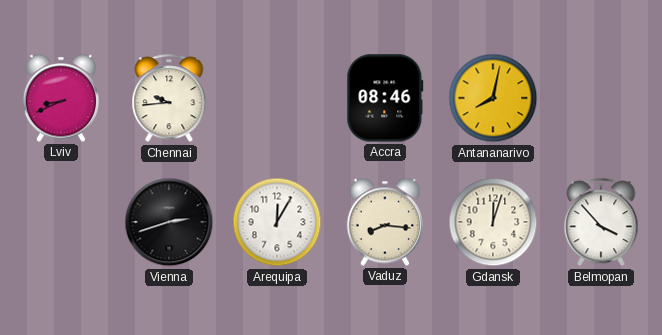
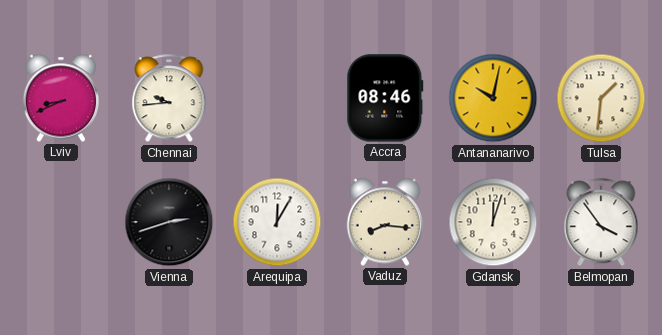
Antananarivo: 8:02 -> 10:02
Tulsa: none -> 1:31
Belmopan: 3:53 -> 3:54
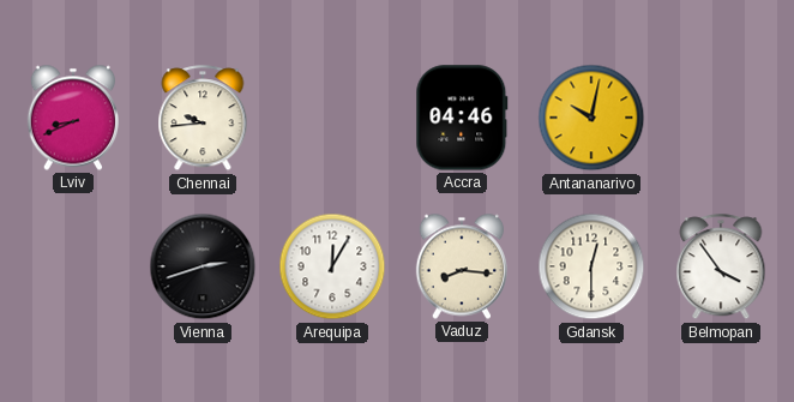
Accra: 08:46 -> 04:46
Tulsa: 1:31 -> none
Gdansk: 12:03 -> 12:30
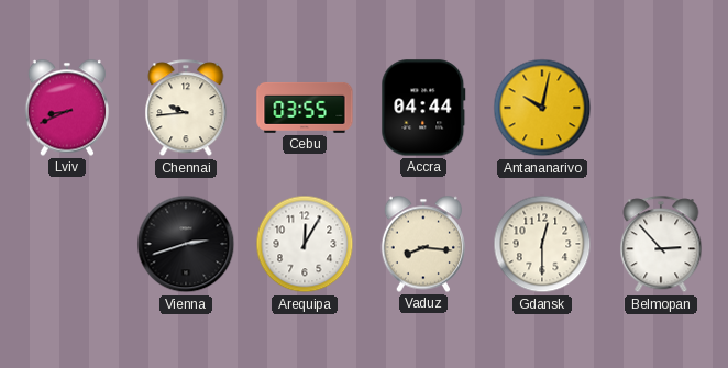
Cebu: none -> 03:55
Accra: 04:46 -> 04:44
Belmopan: 3:54 -> 2:53
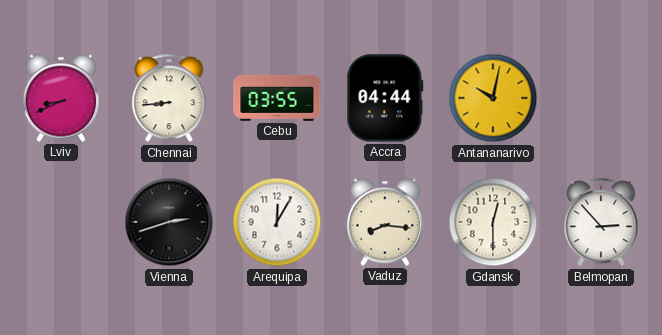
Chennai: 9:44 -> 8:44
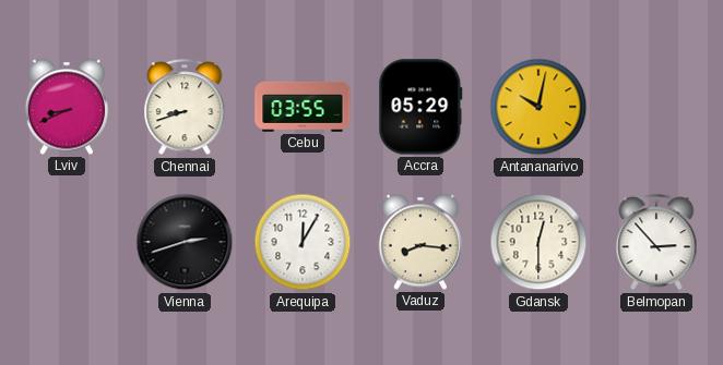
Chennai: 8:44 -> 8:42
Accra: 04:44 -> 05:29
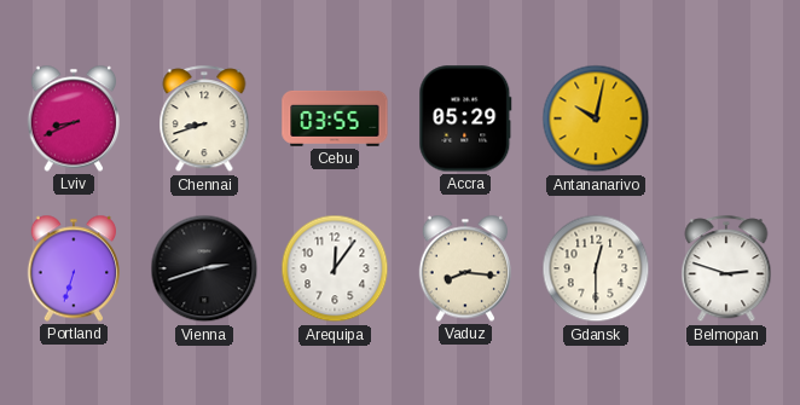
Portland: none -> 6:33
Arequipa: 12:05 -> 12:06
Belmopan: 2:53 -> 2:48
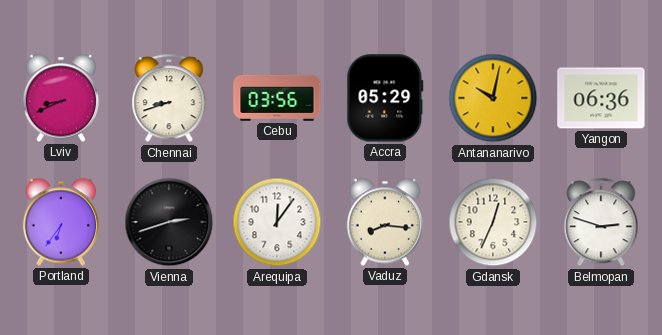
Cebu: 03:55 -> 03:56
Yangon: none -> 06:36
Portland: 6:33 -> 6:36
Gdansk: 12:30 -> 12:34
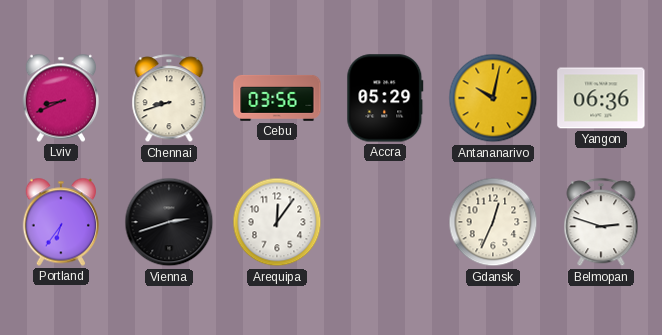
Vaduz: 8:16 -> none
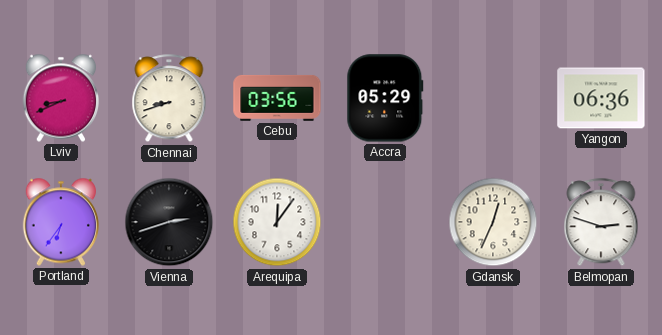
Antananarivo: 10:02 -> none
